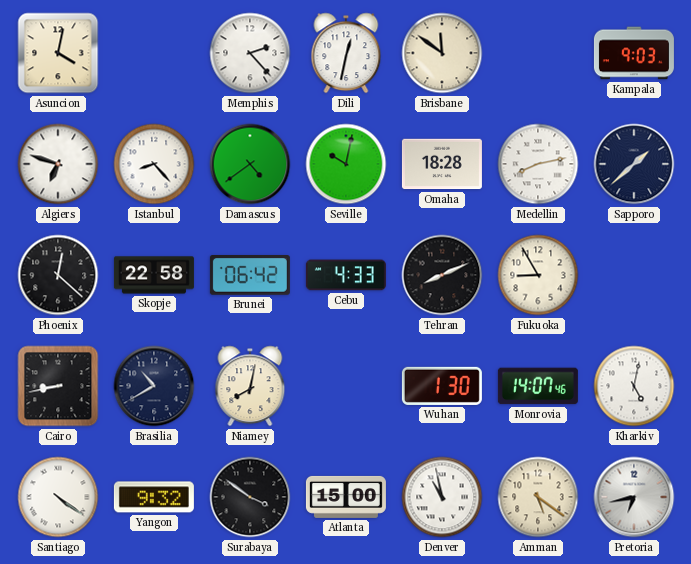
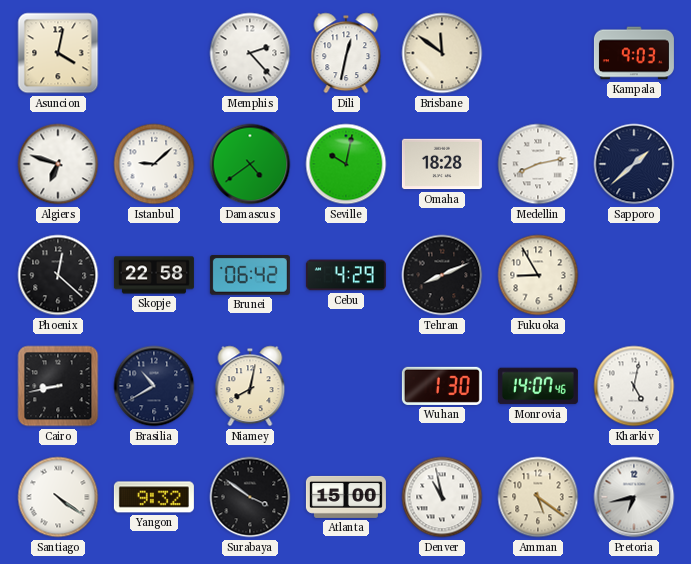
Istanbul: 8:23 -> 9:08
Cebu: 4:33 -> 4:29
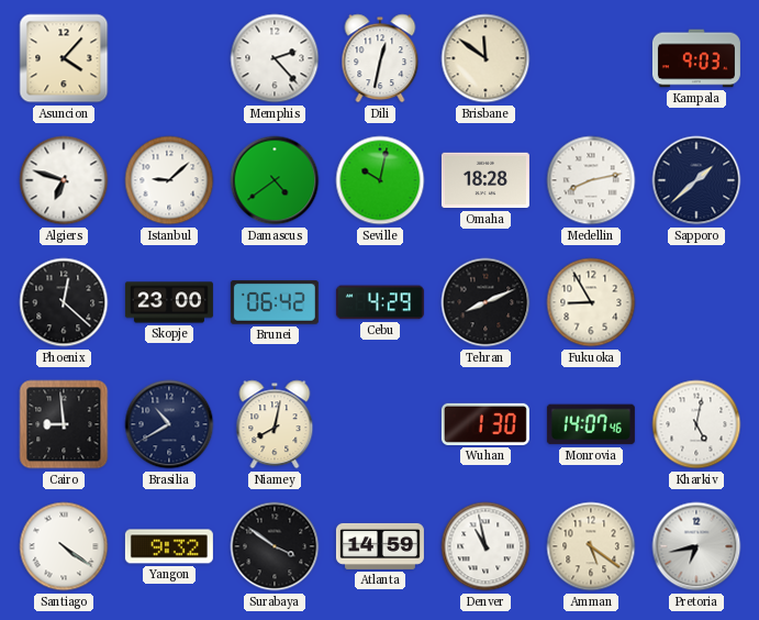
Asuncion: 4:02 -> 4:07
Skopje: 22:58 -> 23:00
Cairo: 8:43 -> 8:59
Atlanta: 15:00 -> 14:59
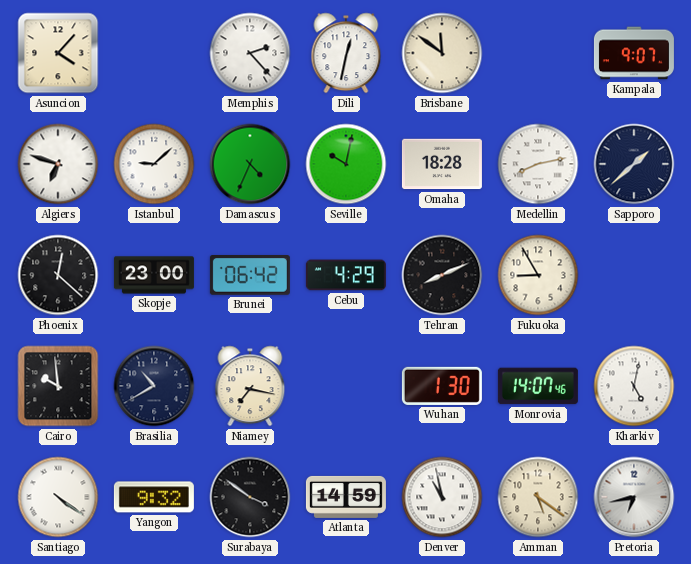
Kampala: 9:03 -> 9:07
Damascus: 4:39 -> 4:34
Cairo: 8:59 -> 9:59
Niamey: 8:02 -> 7:17
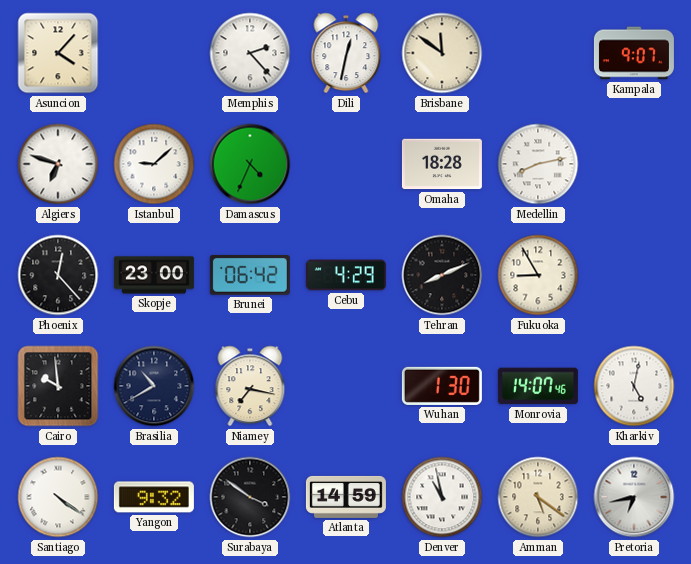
Seville: 10:02 -> none
Sapporo: 1:38 -> none
Phoenix: 12:22 -> 12:23
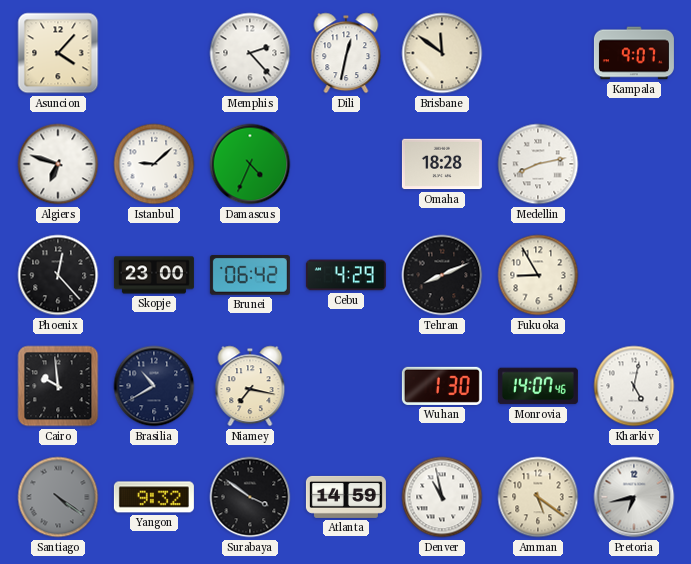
Santiago dial: white -> grey
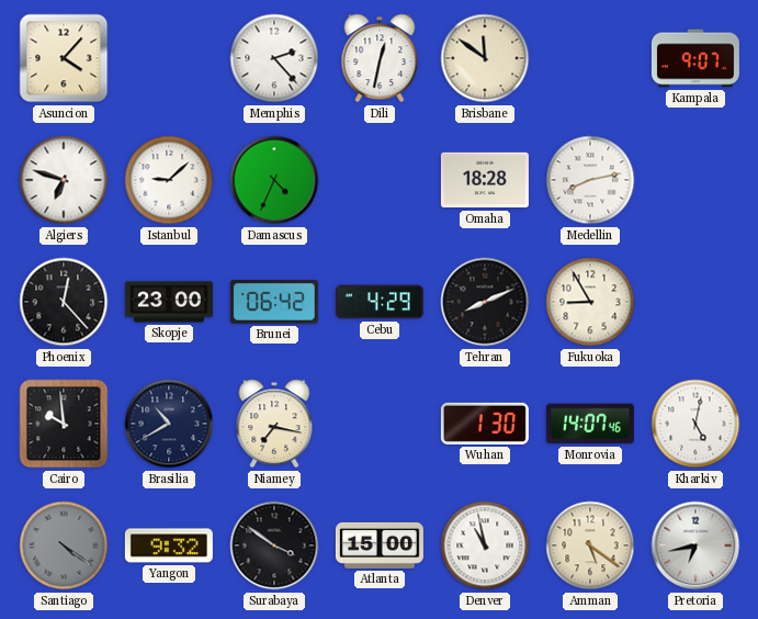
Atlanta: 14:59 -> 15:00
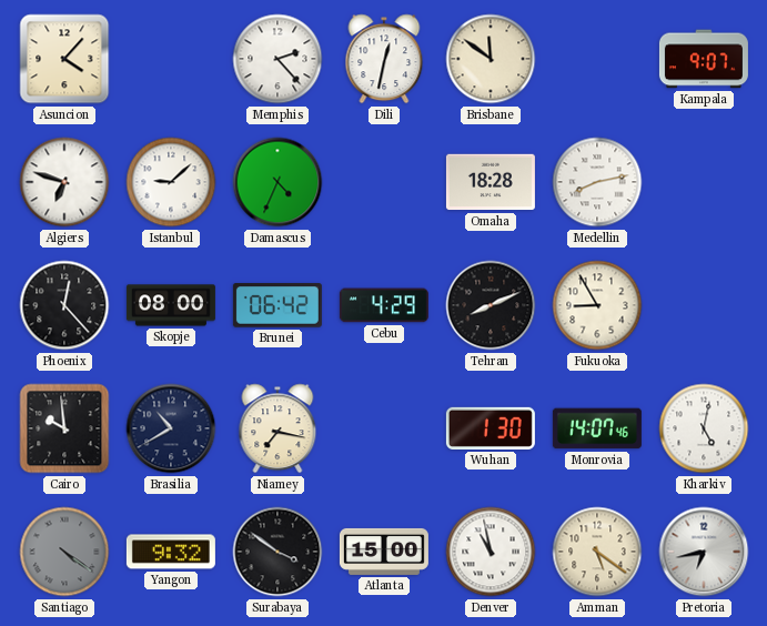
Skopje: 23:00 -> 08:00
